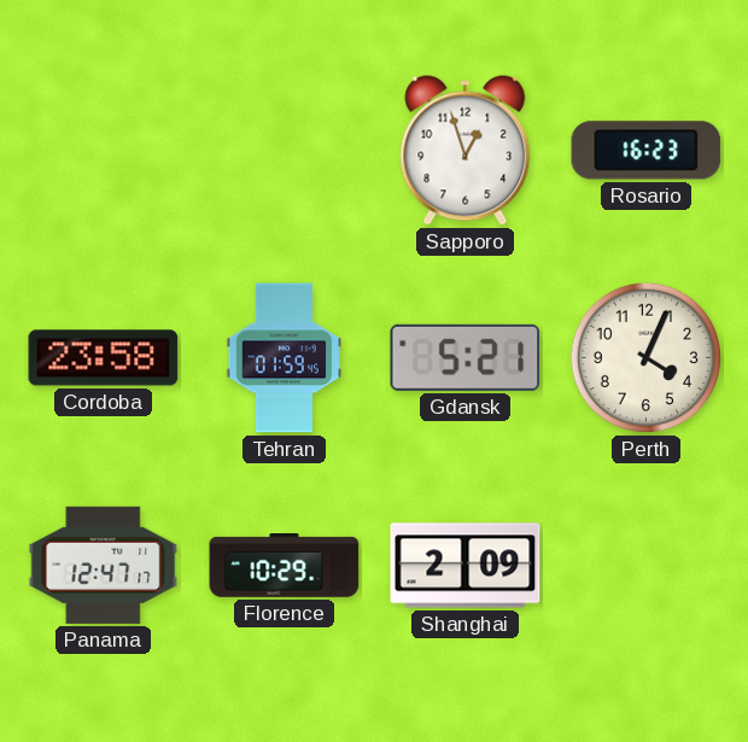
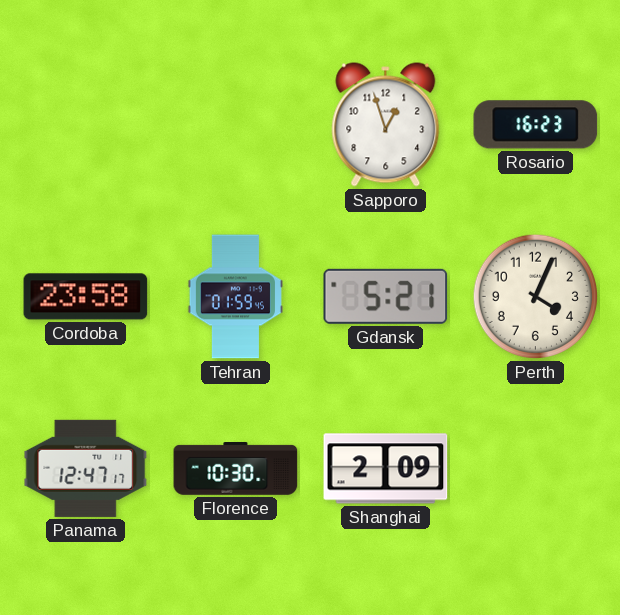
Florence: 10:29 -> 10:30
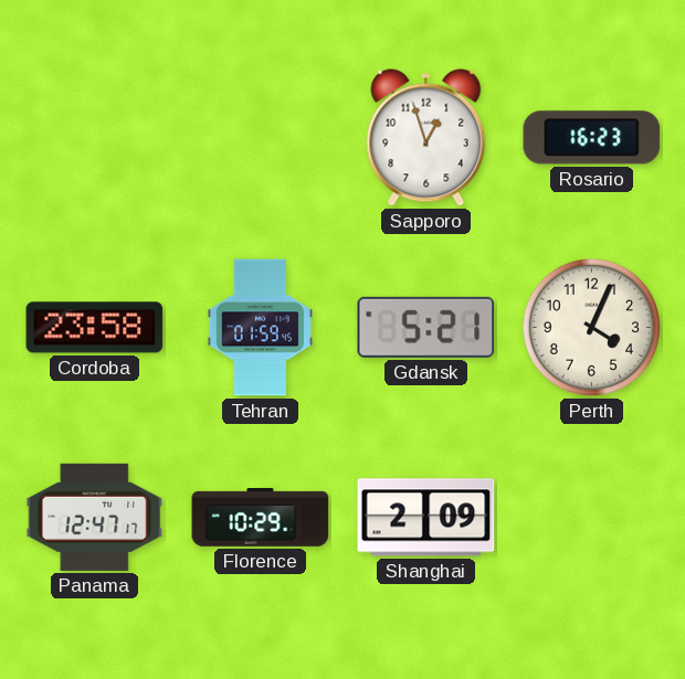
Florence: 10:30 -> 10:29
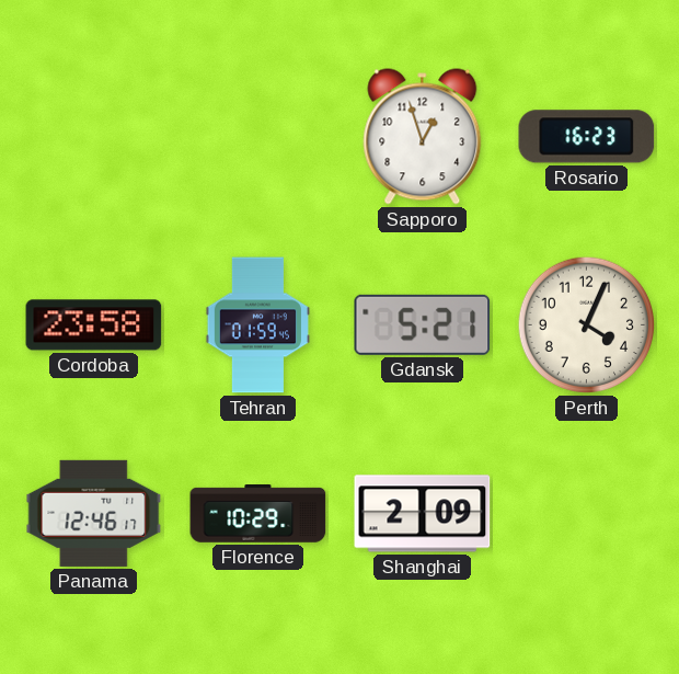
Panama: 12:47 -> 12:46
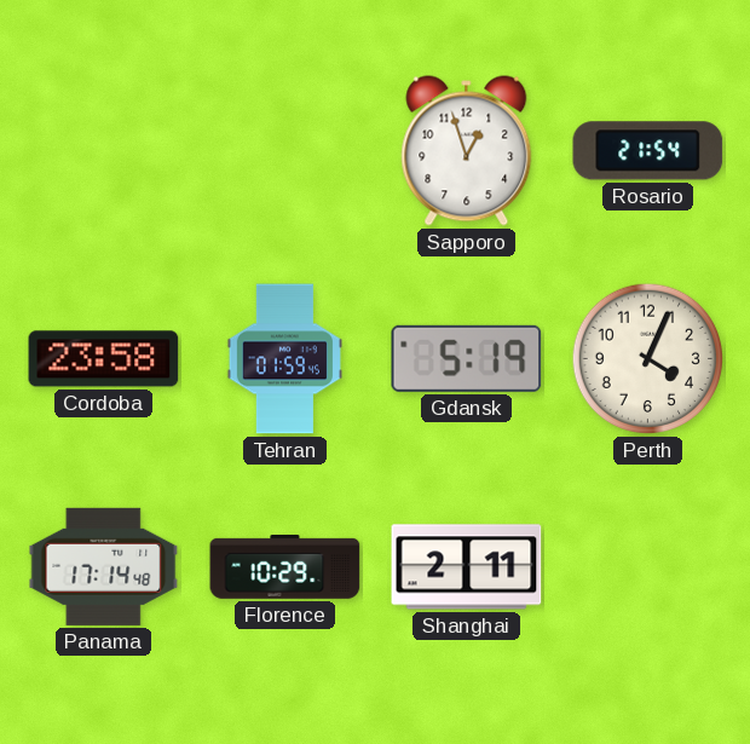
Rosario: 16:23 -> 21:54
Gdansk: 5:21 -> 5:19
Panama: 12:46 -> 17:14
Shanghai: 2:09 -> 2:11
